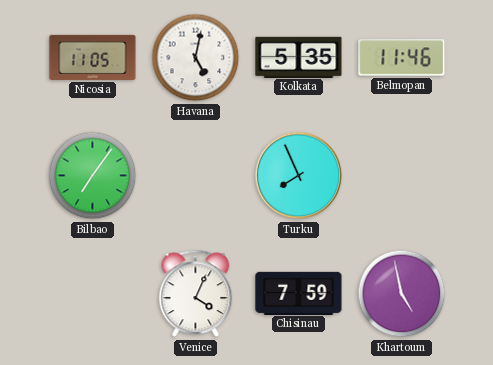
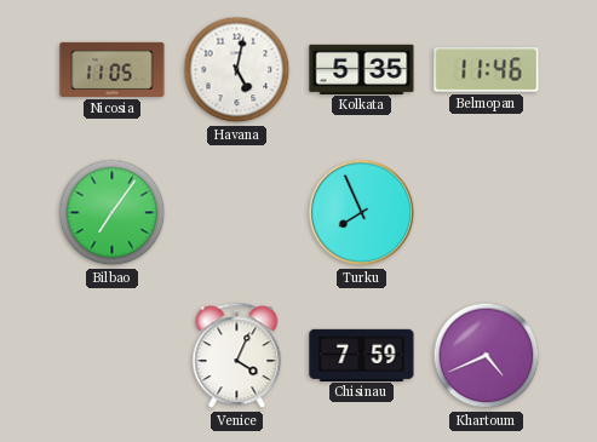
Khartoum: 4:58 -> 4:41
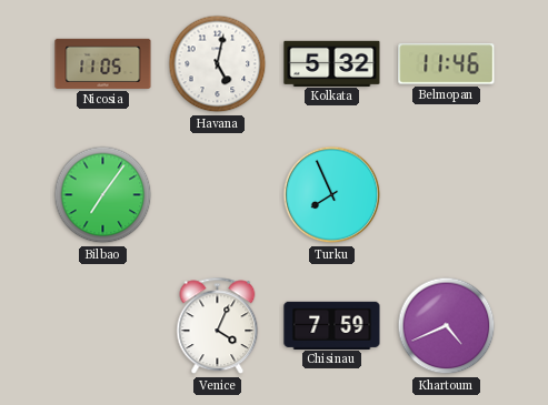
Kolkata: 5:35 -> 5:32
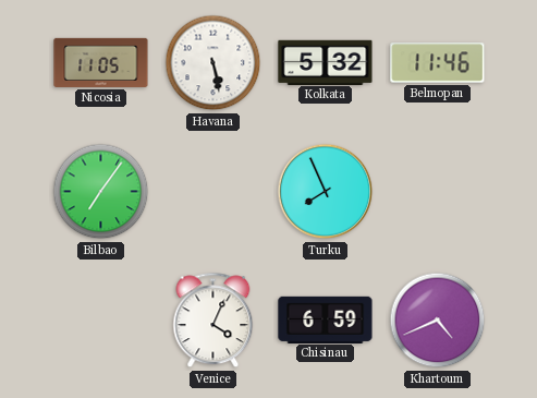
Havana: 5:02 -> 5:28
Chisinau: 7:59 -> 6:59
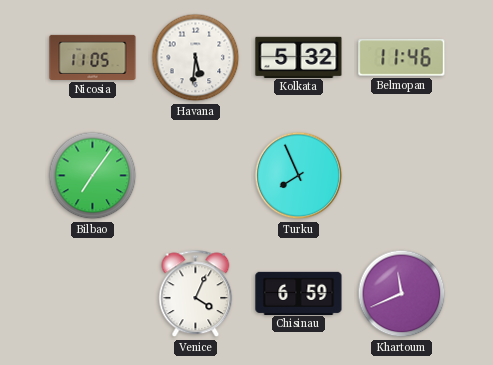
Havana: 5:28 -> 5:31
Khartoum: 4:41 -> 11:41
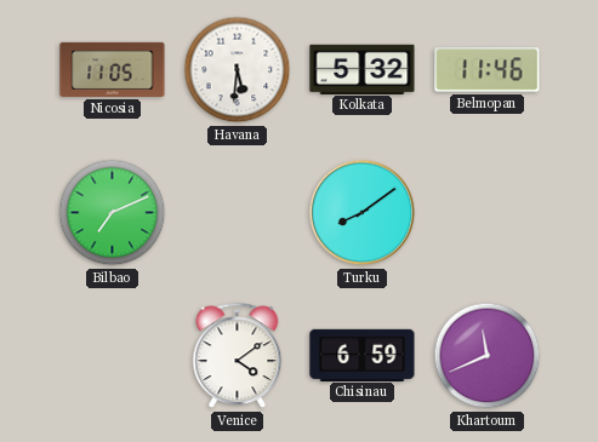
Bilbao: 7:06 -> 7:11
Turku: 7:56 -> 8:09
Venice: 4:04 -> 4:09
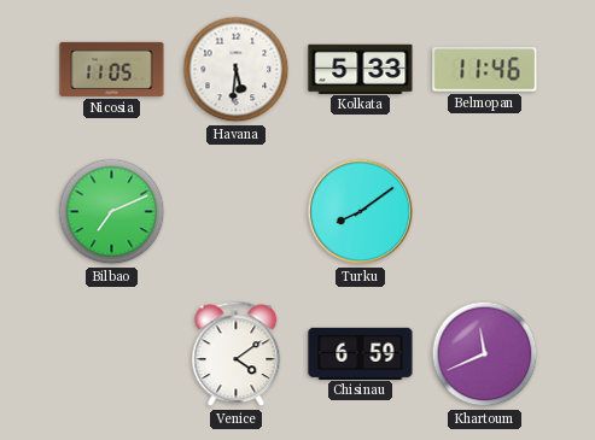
Kolkata: 5:32 -> 5:33
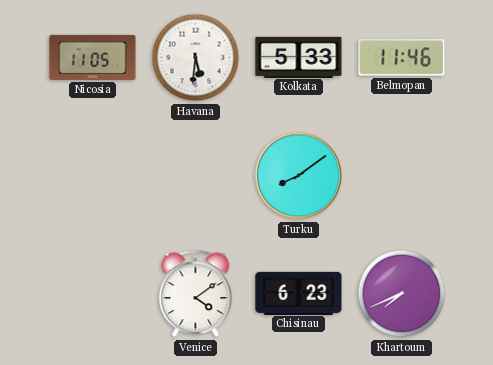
Bilbao: 7:11 -> none
Chisinau: 6:59 -> 6:23
Khartoum: 11:41 -> 7:41
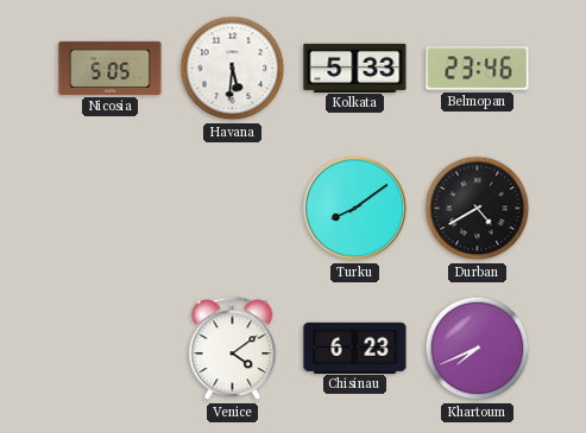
Nicosia: 11:05 -> 5:05
Belmopan: 11:46 -> 23:46
Durban: none -> 4:40
